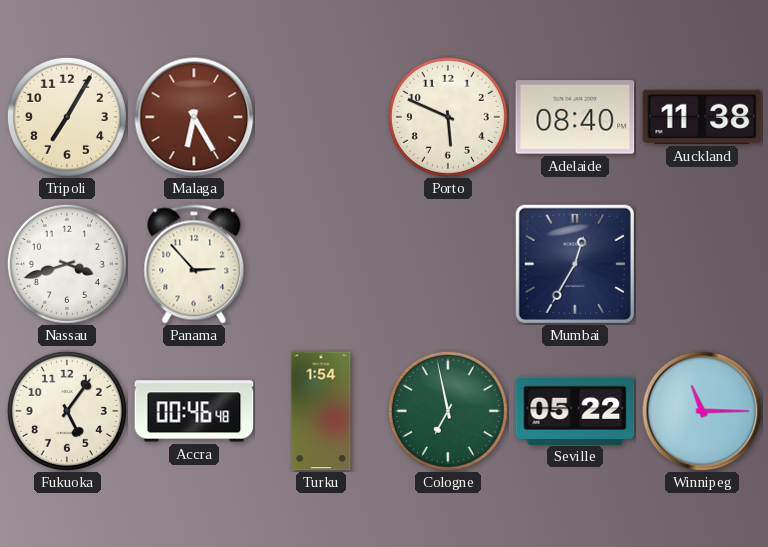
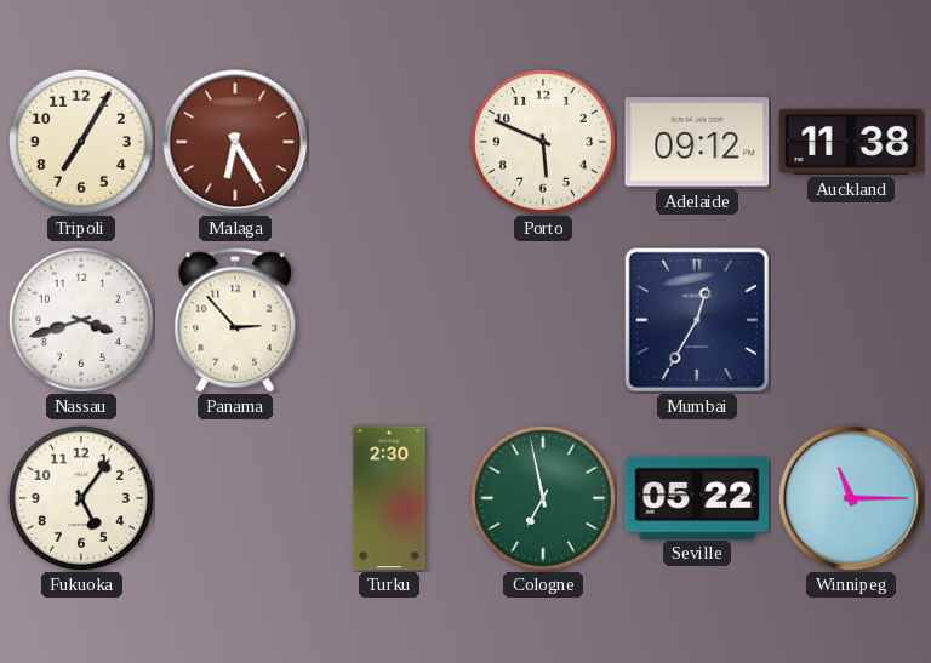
Adelaide: 08:40 -> 09:12
Accra: 00:46 -> none
Turku: 1:54 -> 2:30
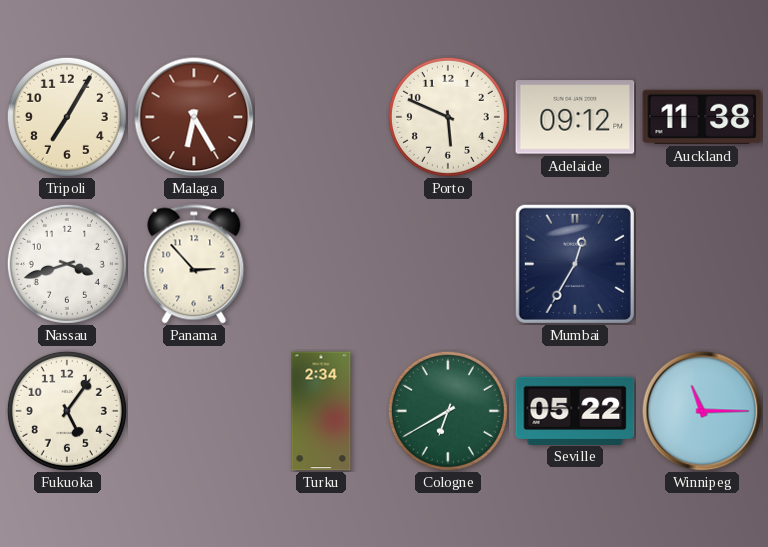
Turku: 2:30 -> 2:34
Cologne: 6:58 -> 6:40
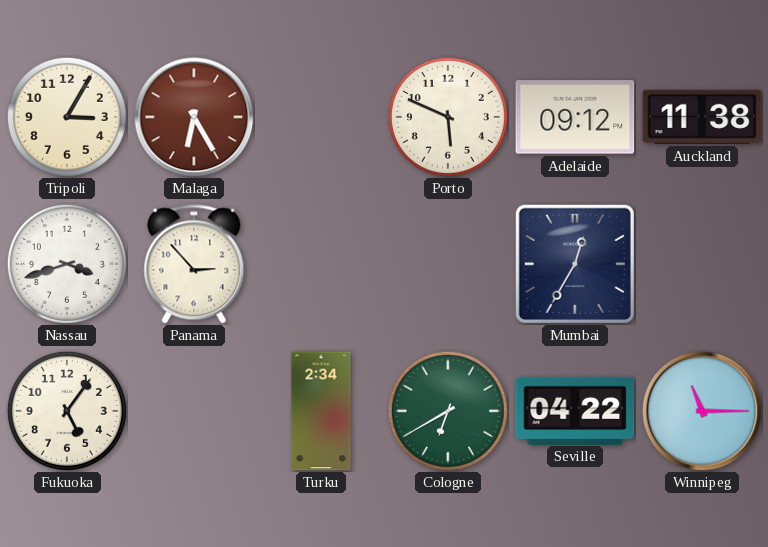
Tripoli: 7:05 -> 3:05
Seville: 05:22 -> 04:22
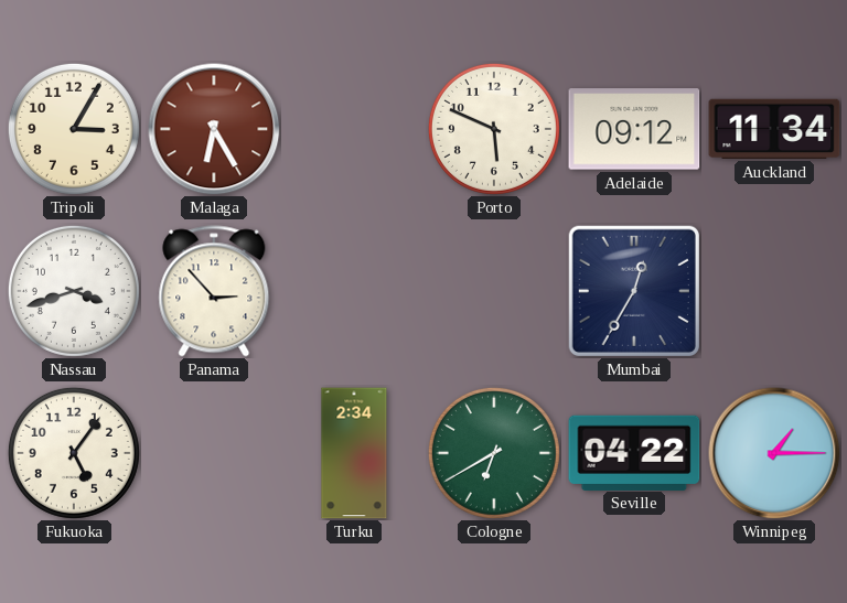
Auckland: 11:38 -> 11:34
Winnipeg: 11:15 -> 1:15
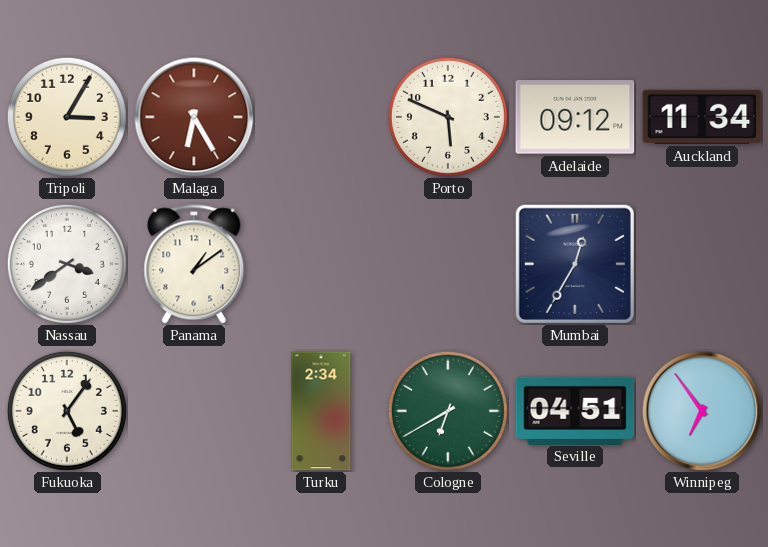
Nassau: 3:42 -> 3:39
Panama: 2:53 -> 1:09
Seville: 04:22 -> 04:51
Winnipeg: 1:15 -> 6:54
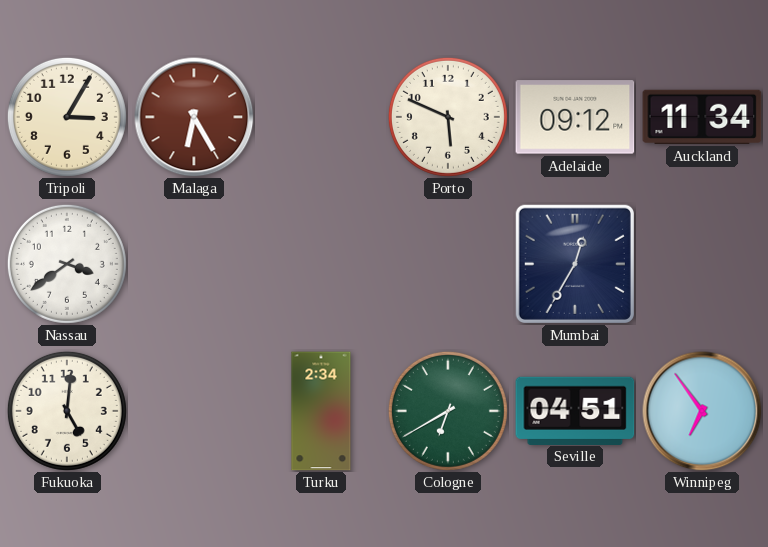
Panama: 1:09 -> none
Fukuoka: 5:06 -> 5:01
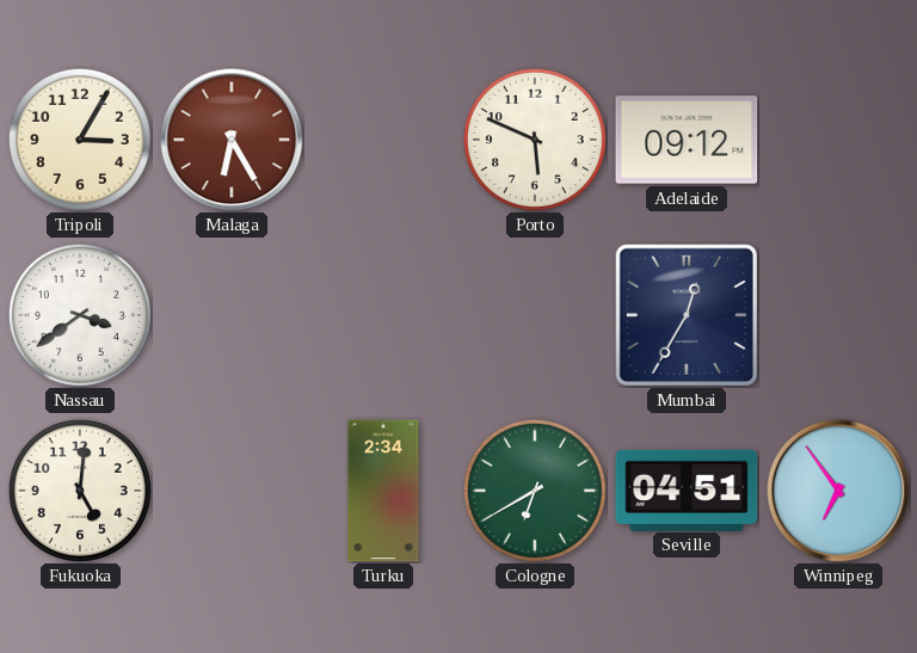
Auckland: 11:34 -> none
